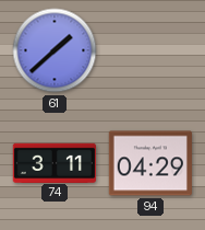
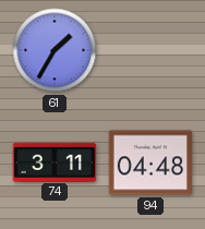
61: 1:38 -> 1:35
94: 04:29 -> 04:48
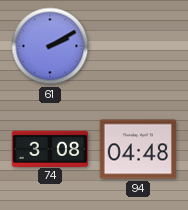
61: 1:35 -> 2:10
74: 3:11 -> 3:08
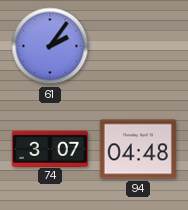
61: 2:10 -> 2:06
74: 3:08 -> 3:07
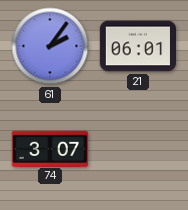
21: none -> 06:01
94: 04:48 -> none
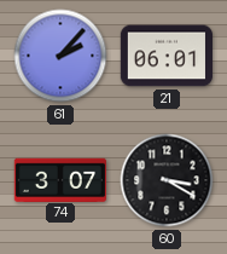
61: 2:06 -> 2:07
60: none -> 3:20
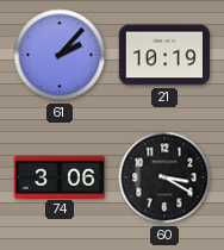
21: 06:01 -> 10:19
74: 3:07 -> 3:06
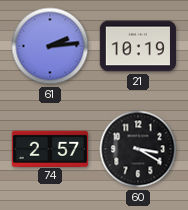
61: 2:07 -> 2:14
74: 3:06 -> 2:57
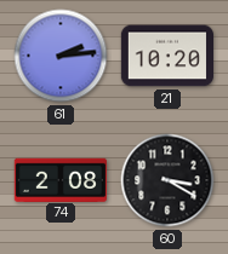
21: 10:19 -> 10:20
74: 2:57 -> 2:08
